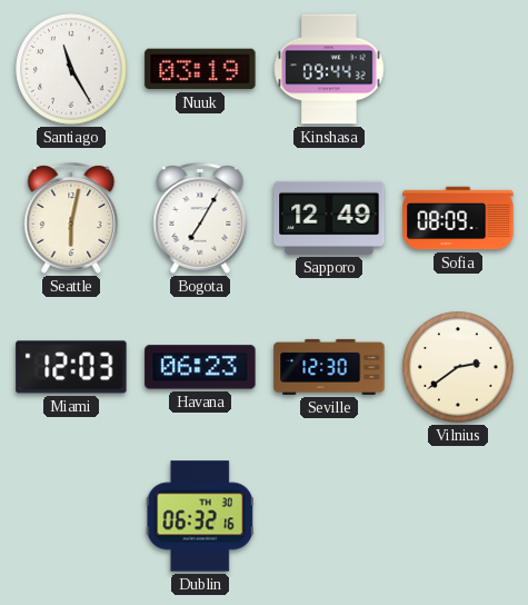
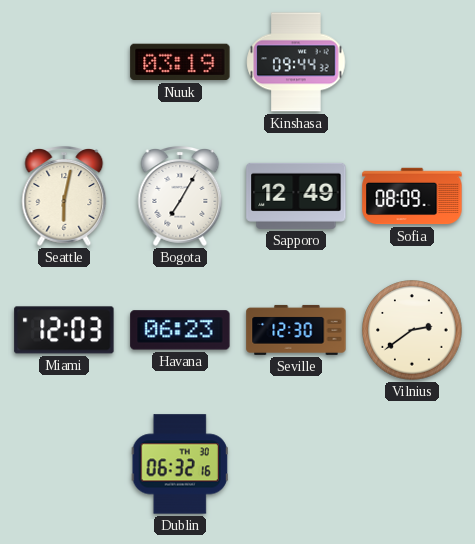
Santiago: 11:25 -> none
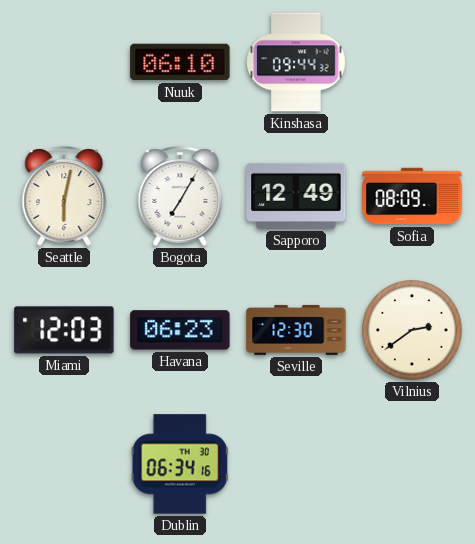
Nuuk: 03:19 -> 06:10
Dublin: 06:32 -> 06:34
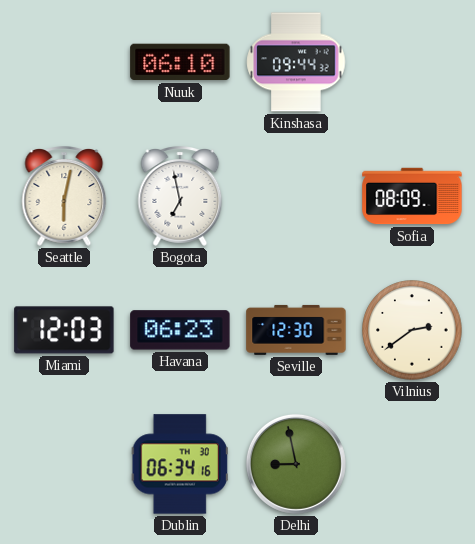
Bogota: 7:05 -> 6:58
Sapporo: 12:49 -> none
Delhi: none -> 8:58
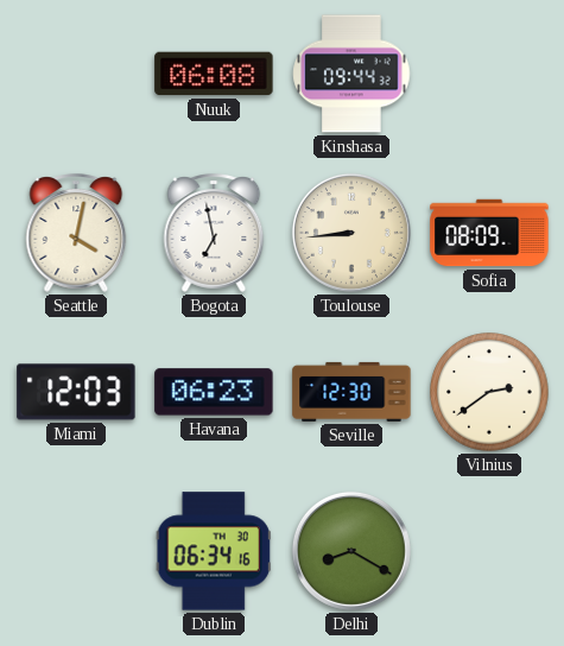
Nuuk: 06:10 -> 06:08
Seattle: 6:02 -> 4:02
Toulouse: none -> 8:44
Delhi: 8:58 -> 8:20
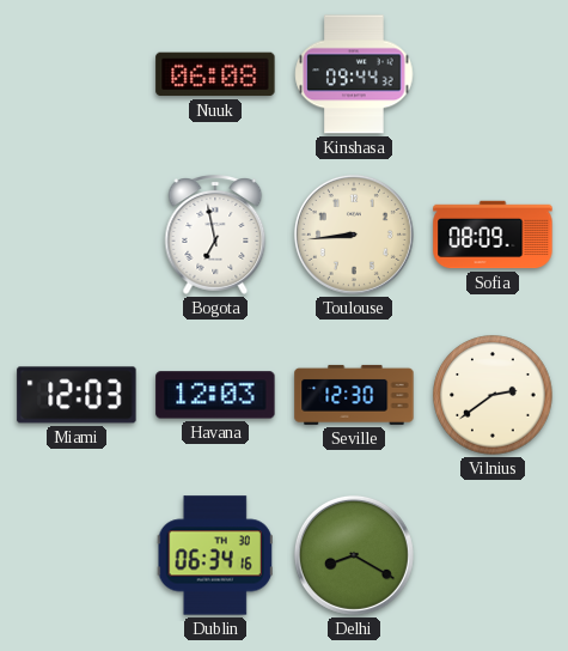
Seattle: 4:02 -> none
Havana: 06:23 -> 12:03
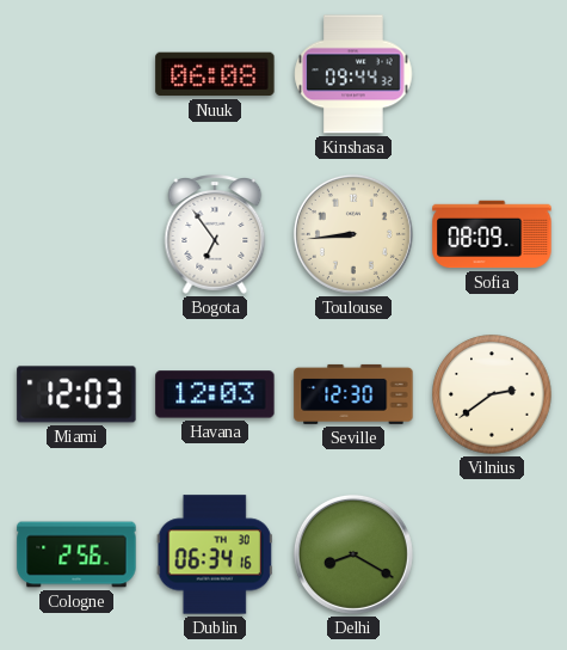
Bogota: 6:58 -> 6:54
Cologne: none -> 2:56
